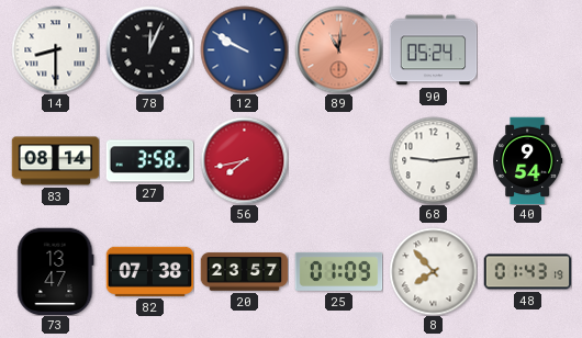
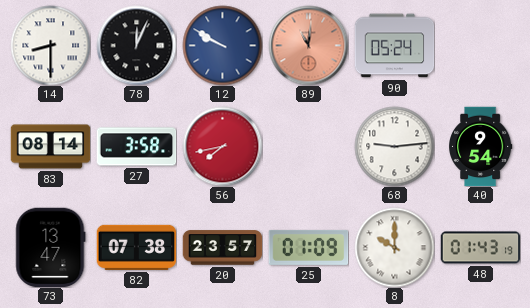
8: 7:53 -> 10:00
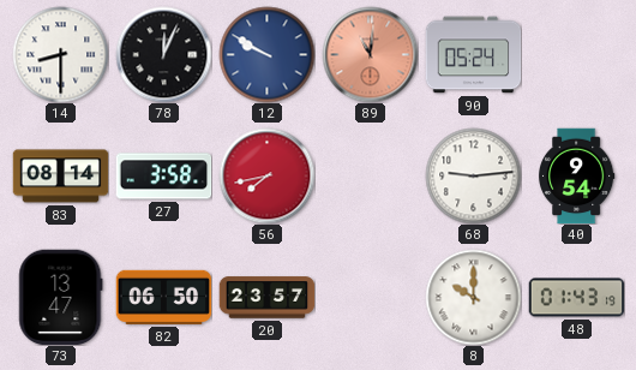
82: 07:38 -> 06:50
25: 01:09 -> none
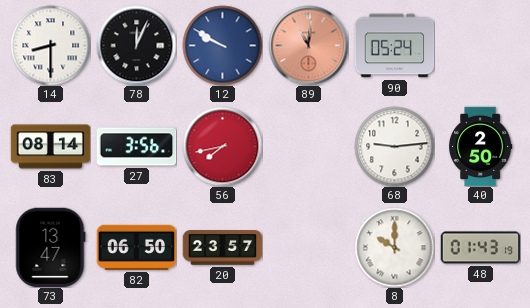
27: 3:58 -> 3:56
40: 9:54 -> 2:50
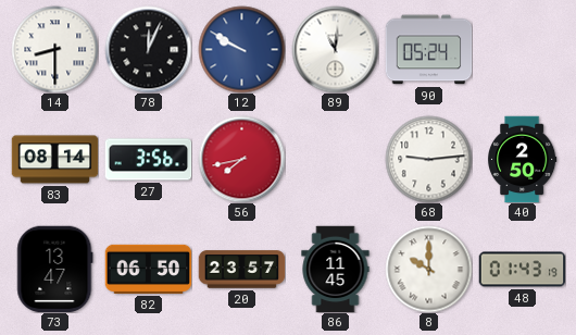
89 dial: salmon -> white
86: none -> 11:45
